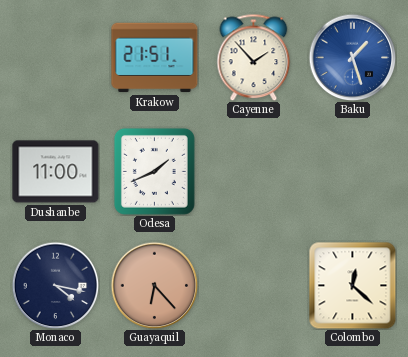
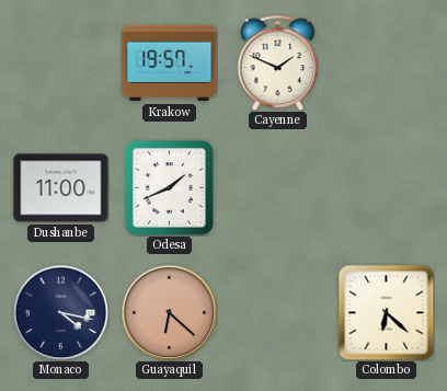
Krakow: 21:51 -> 19:57
Cayenne: 1:53 -> 1:49
Baku: 1:27 -> none
Guayaquil: 6:23 -> 6:22
Colombo: 12:22 -> 6:22
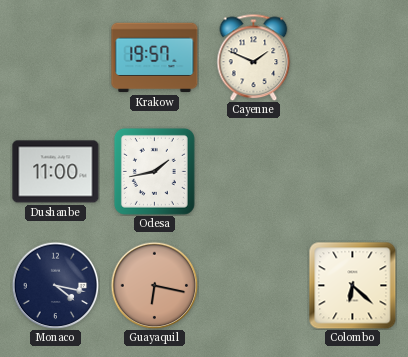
Odesa: 1:41 -> 1:43
Guayaquil: 6:22 -> 6:17
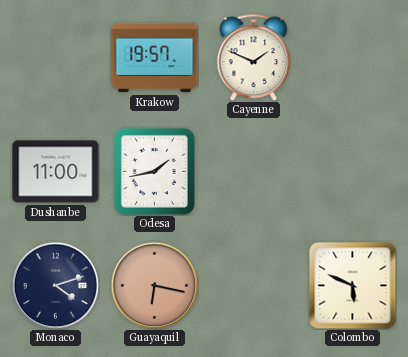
Monaco: 4:17 -> 4:12
Colombo: 6:22 -> 5:49
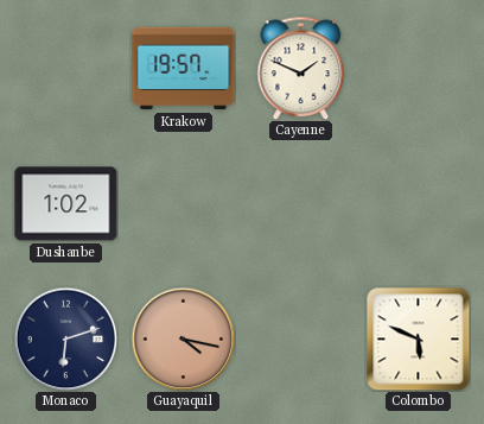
Dushanbe: 11:00 -> 1:02
Odesa: 1:43 -> none
Monaco: 4:12 -> 6:12
Guayaquil: 6:17 -> 4:17
